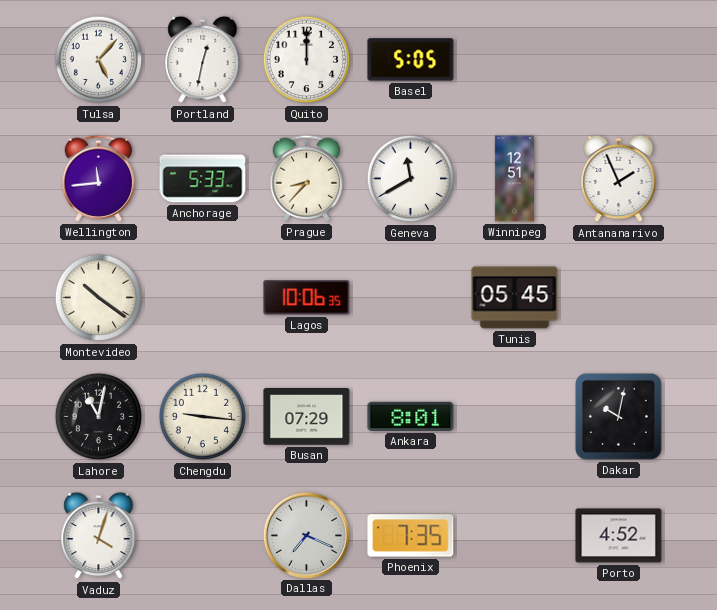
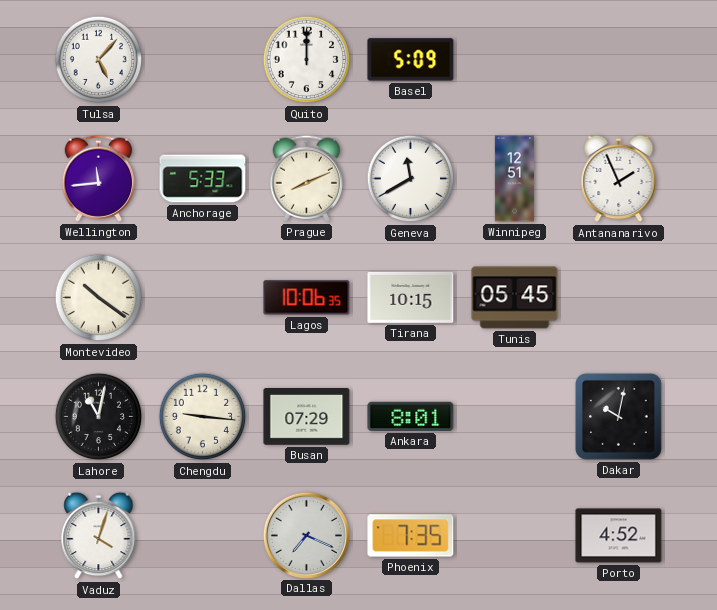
Portland: 12:32 -> none
Basel: 5:05 -> 5:09
Prague: 8:37 -> 8:11
Tirana: none -> 10:15
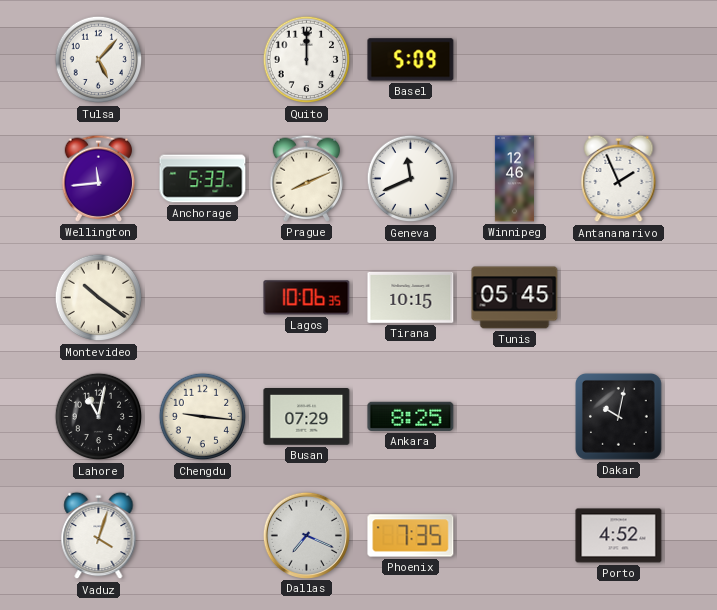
Geneva: 11:40 -> 11:41
Winnipeg: 12:51 -> 12:46
Ankara: 8:01 -> 8:25
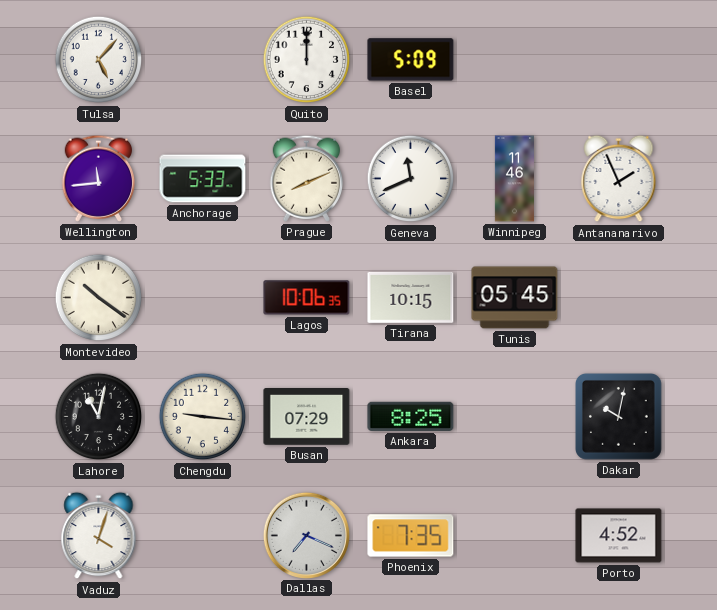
Winnipeg: 12:46 -> 11:46
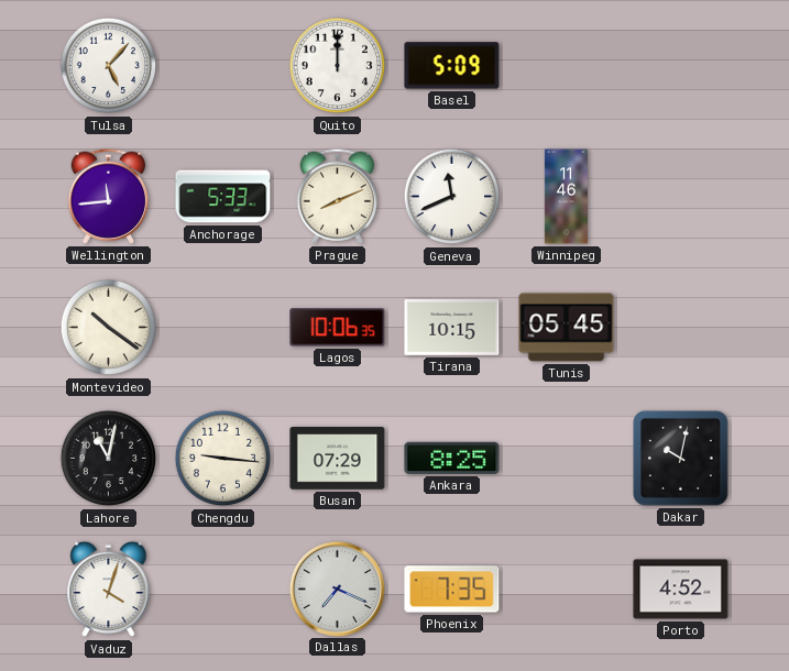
Antananarivo: 1:56 -> none
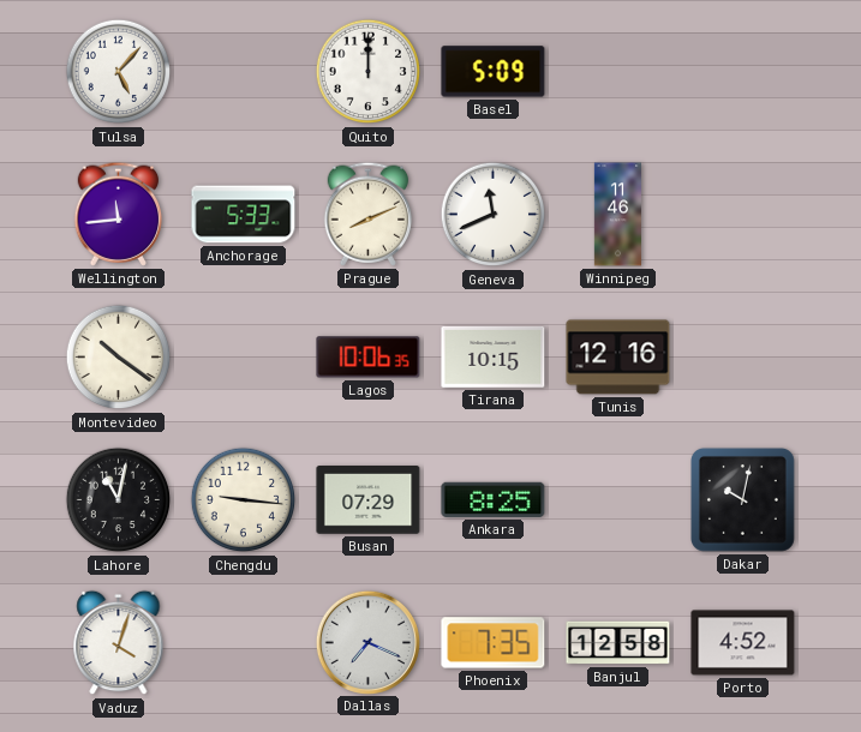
Tunis: 05:45 -> 12:16
Banjul: none -> 12:58
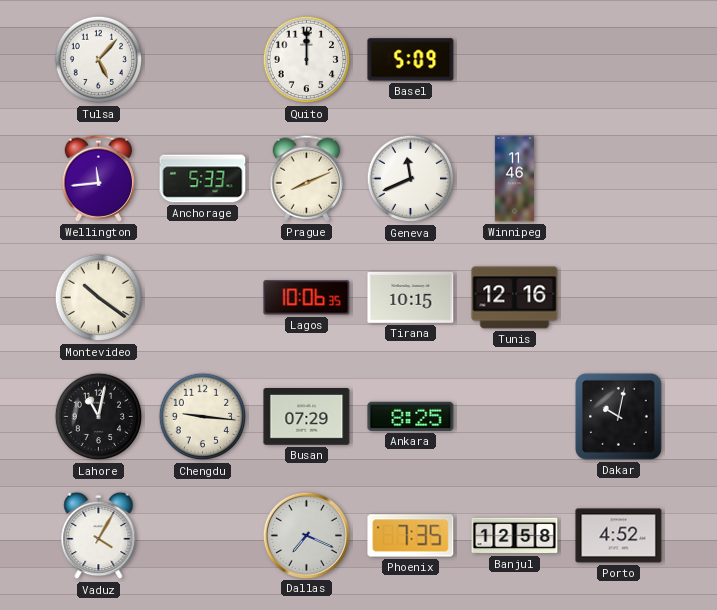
Vaduz: 4:03 -> 4:05
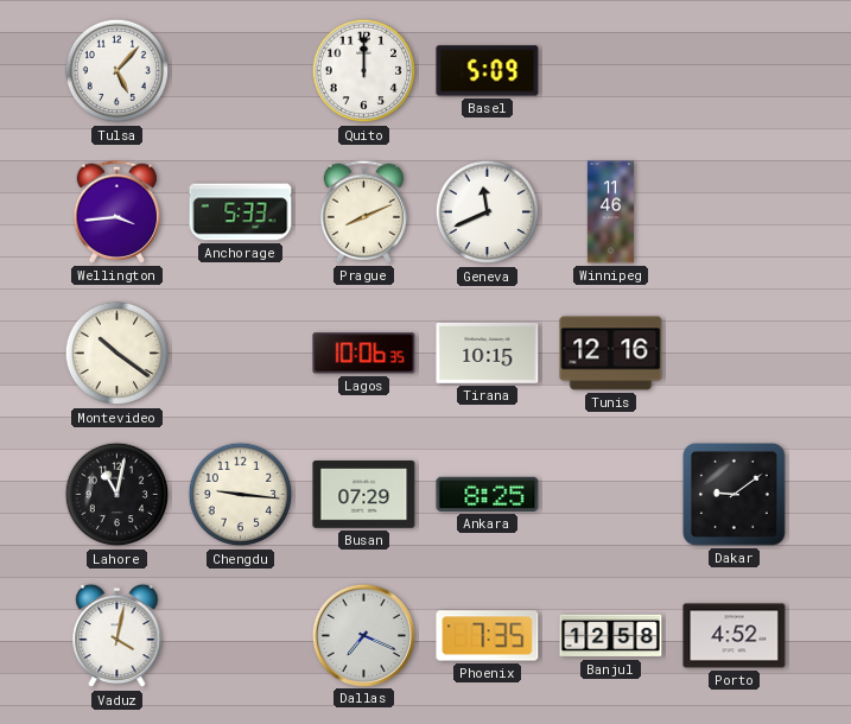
Wellington: 11:44 -> 3:44
Dakar: 10:02 -> 9:09
Vaduz: 4:05 -> 4:02
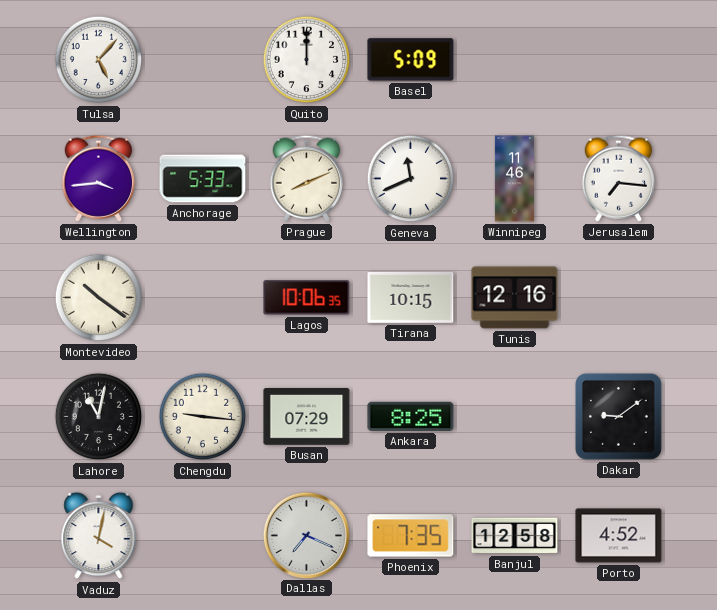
Jerusalem: none -> 7:16
